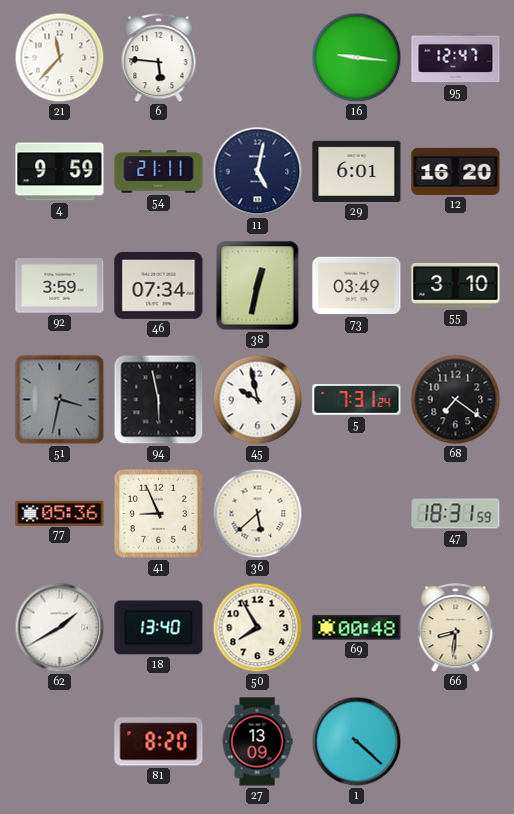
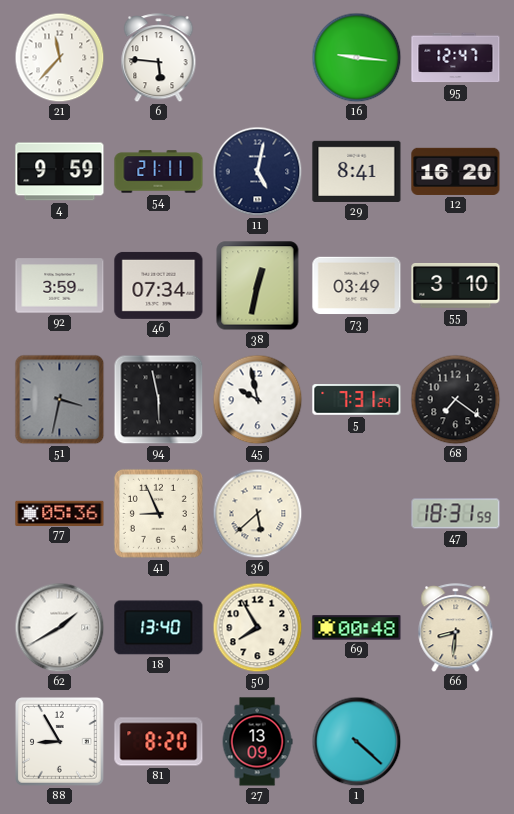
29: 6:01 -> 8:41
88: none -> 8:55
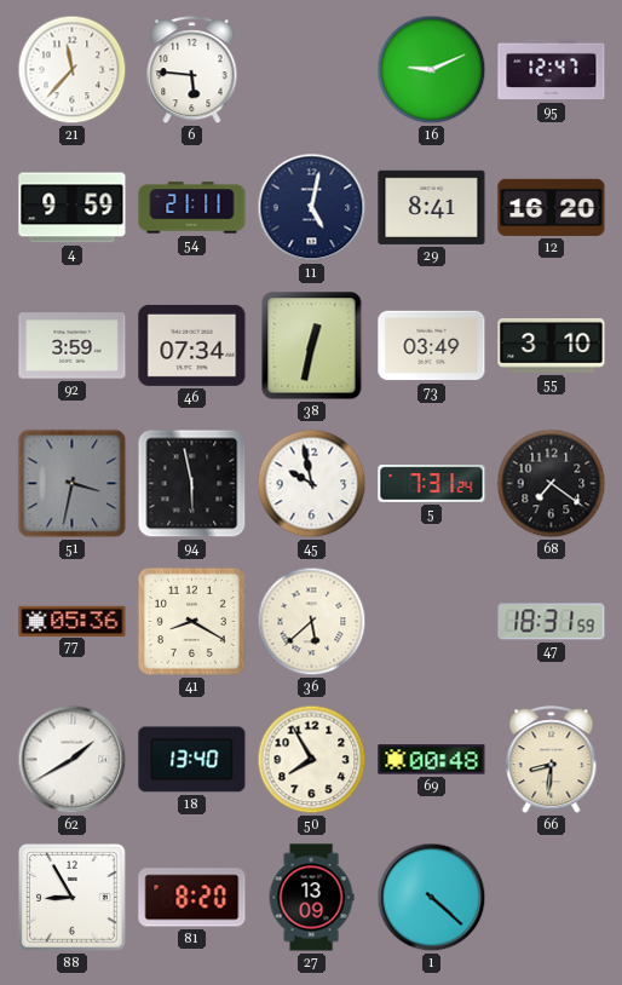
16: 9:16 -> 9:11
41: 8:56 -> 8:20
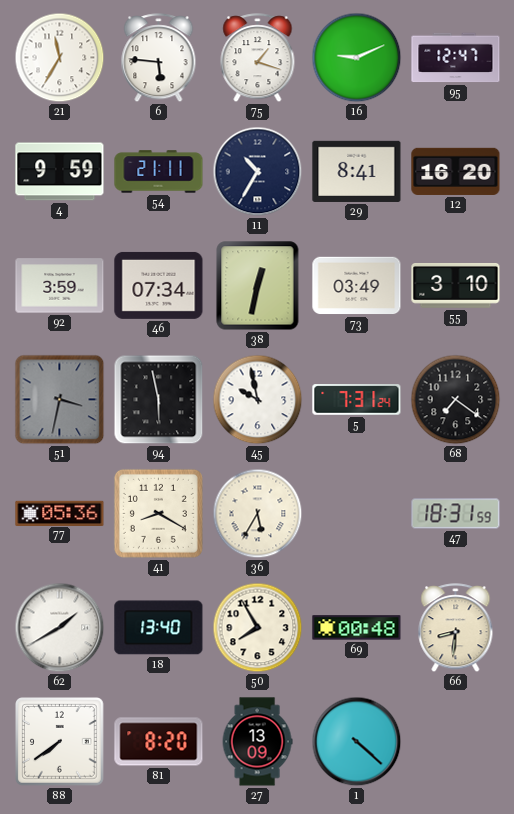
21: 11:37 -> 11:35
75: none -> 1:18
11: 5:02 -> 10:35
36: 5:38 -> 5:35
88: 8:55 -> 7:39
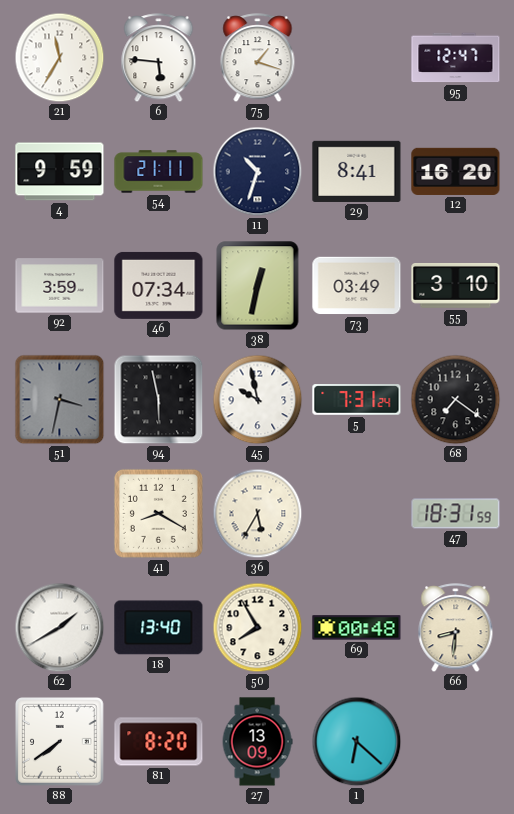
16: 9:11 -> none
11: 10:35 -> 10:33
77: 05:36 -> none
1: 4:22 -> 6:22
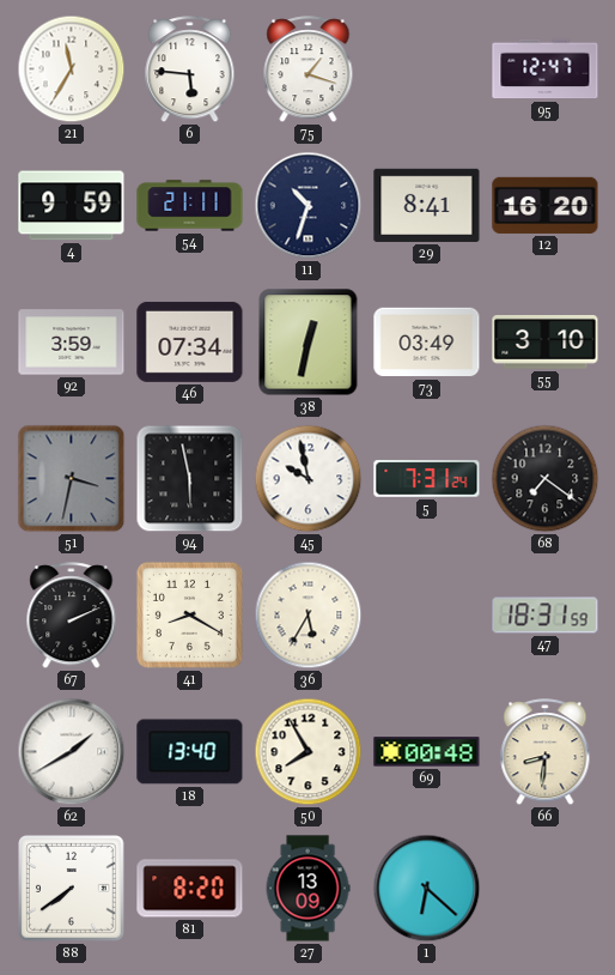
67: none -> 2:11
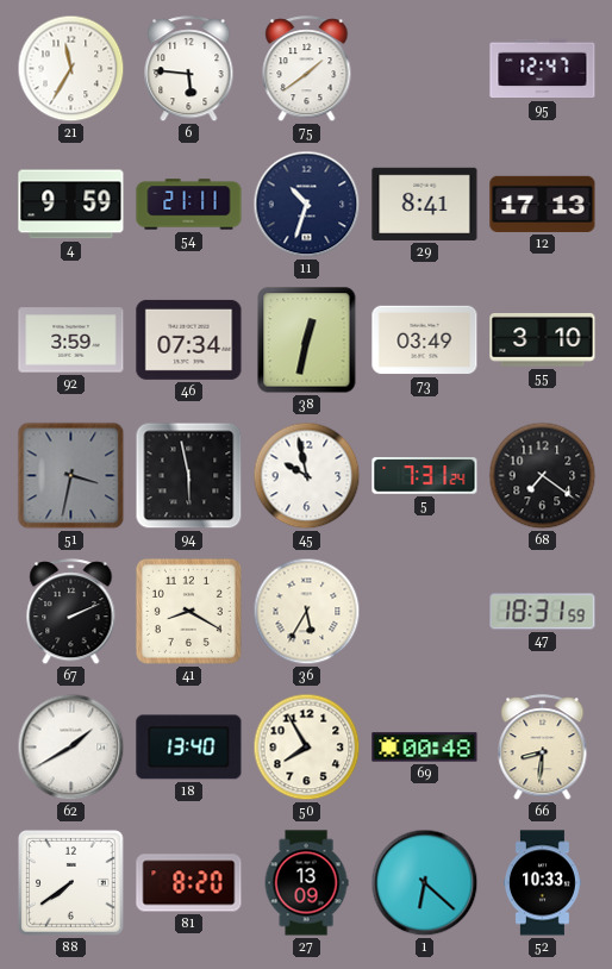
75: 1:18 -> 1:39
12: 16:20 -> 17:13
52: none -> 10:33
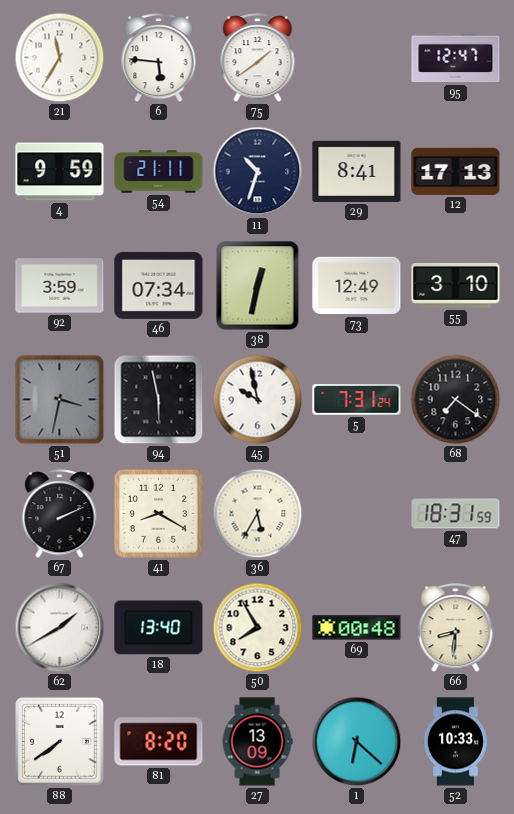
73: 03:49 -> 12:49
